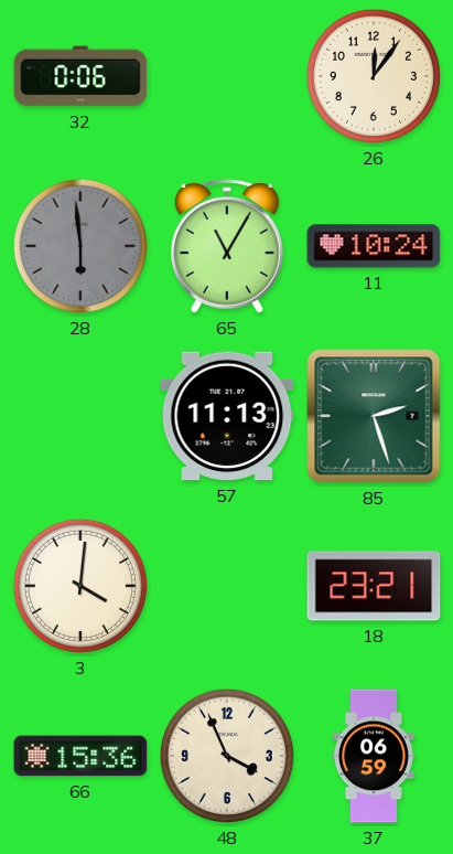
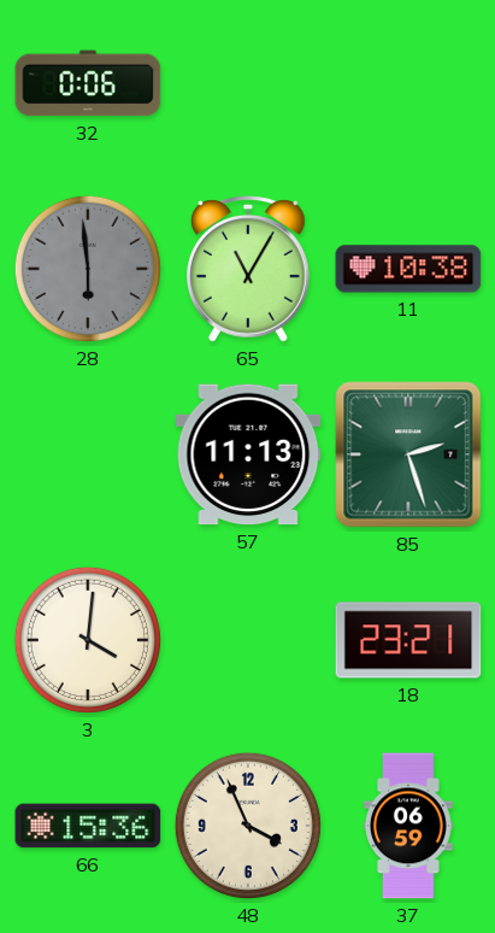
26: 12:06 -> none
11: 10:24 -> 10:38
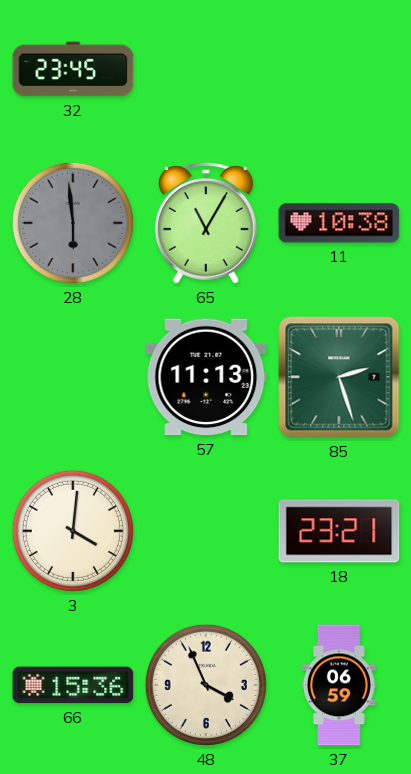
32: 0:06 -> 23:45
